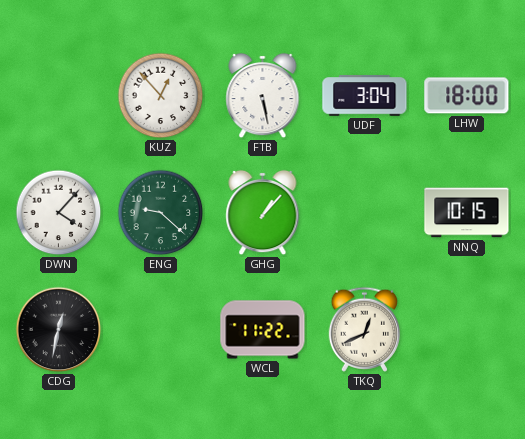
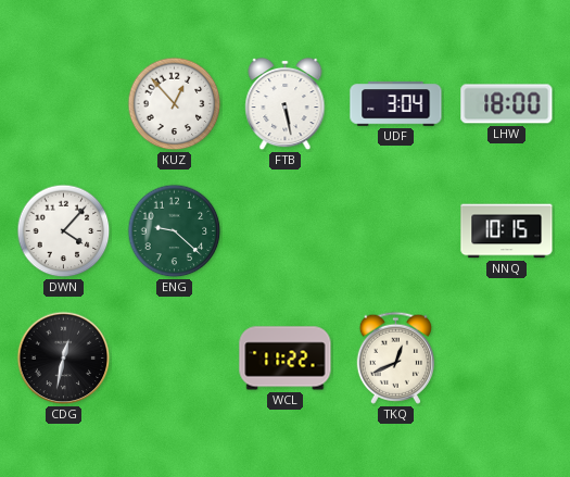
GHG: 1:07 -> none
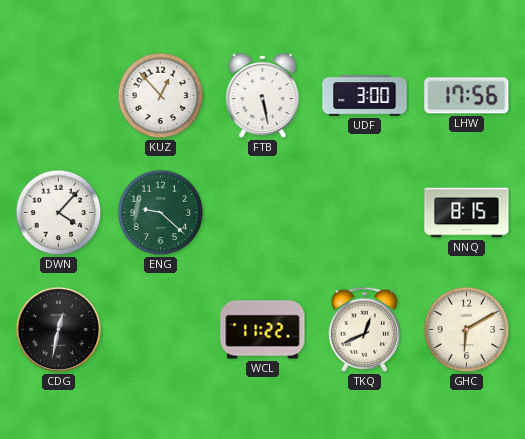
UDF: 3:04 -> 3:00
LHW: 18:00 -> 17:56
NNQ: 10:15 -> 8:15
GHC: none -> 6:10
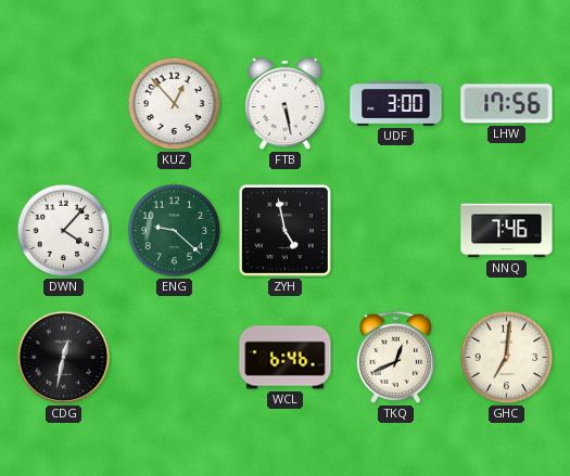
ZYH: none -> 4:58
NNQ: 8:15 -> 7:46
WCL: 11:22 -> 6:46
GHC: 6:10 -> 7:01
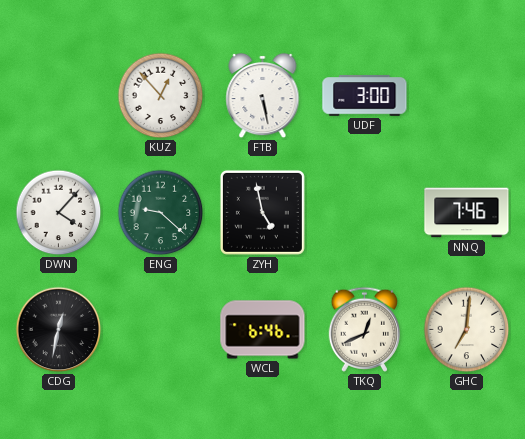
LHW: 17:56 -> none
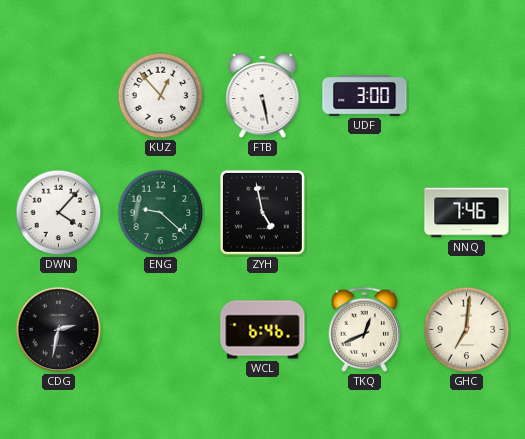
CDG: 12:32 -> 2:32
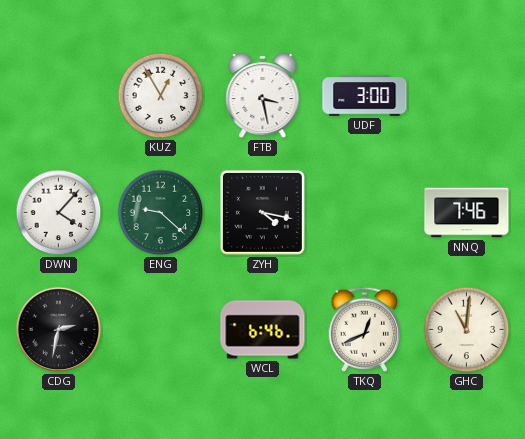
KUZ: 12:53 -> 12:55
FTB: 5:28 -> 3:28
ZYH: 4:58 -> 4:17
GHC: 7:01 -> 11:01
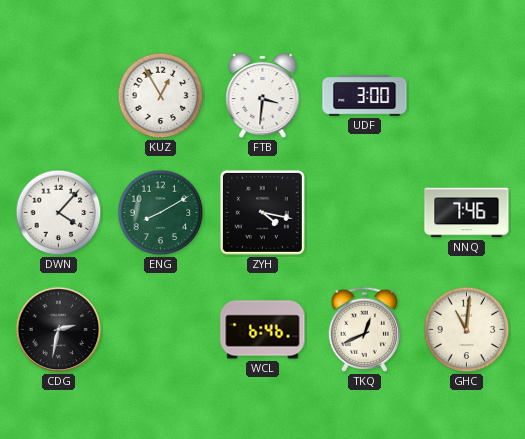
FTB: 3:28 -> 3:31
ENG: 9:22 -> 8:10
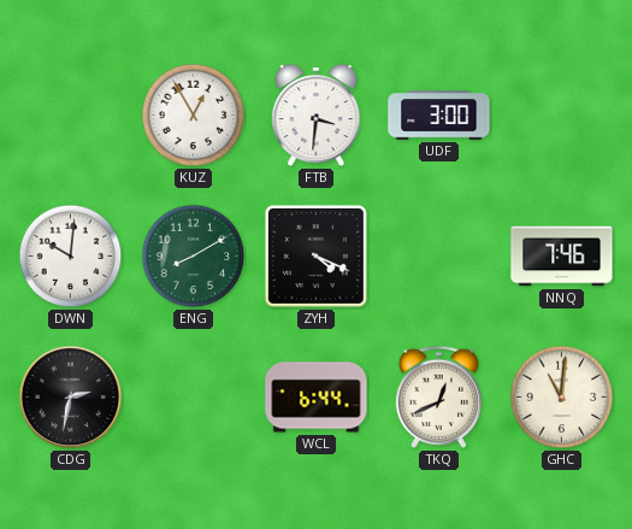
DWN: 4:07 -> 10:01
ZYH: 4:17 -> 4:19
WCL: 6:46 -> 6:44
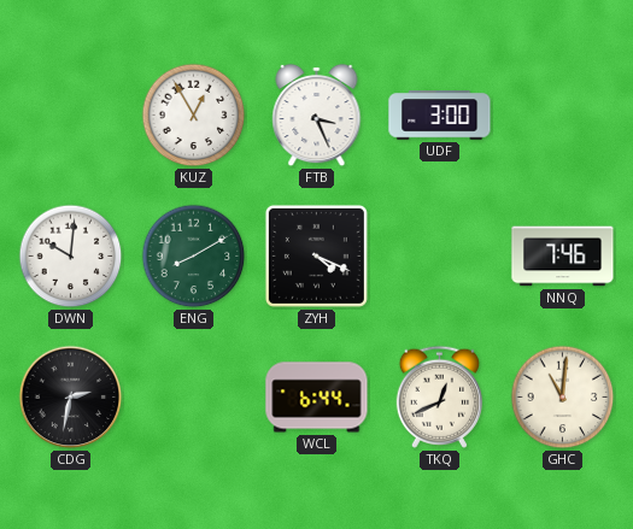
FTB: 3:31 -> 3:26
